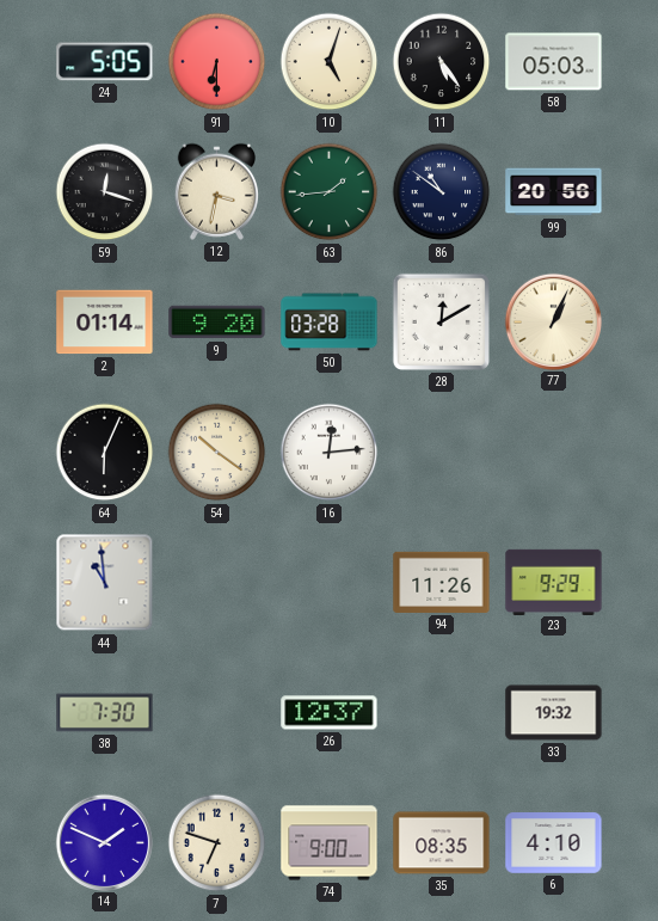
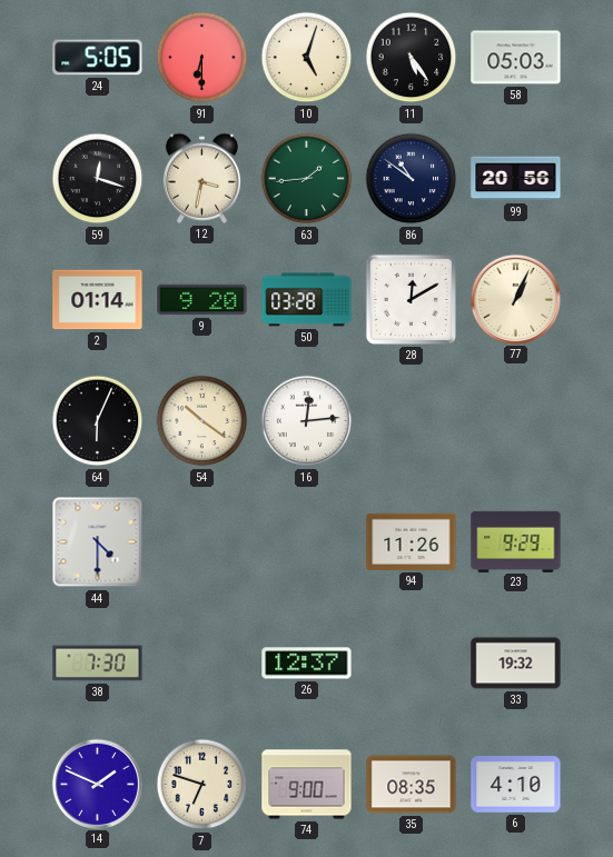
44: 10:59 -> 4:30
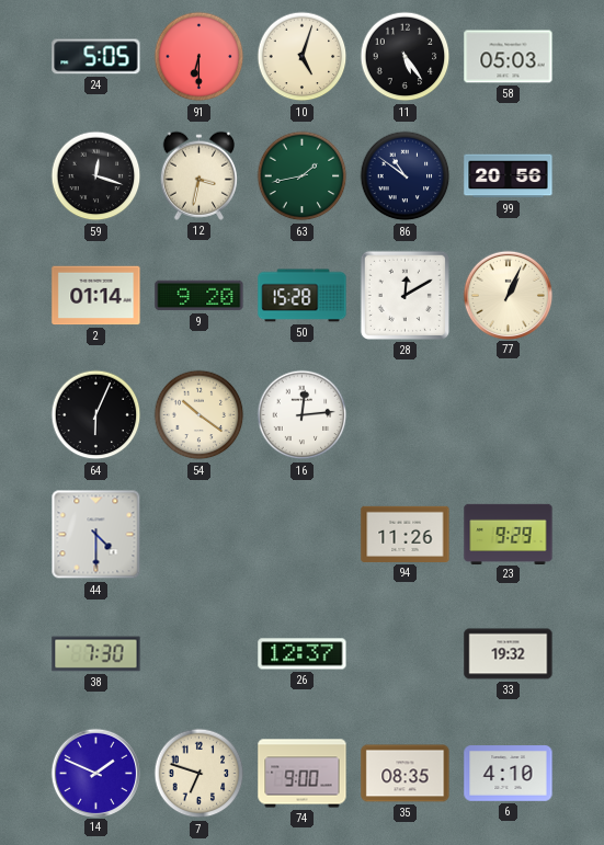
63: 1:44 -> 1:43
50: 03:28 -> 15:28
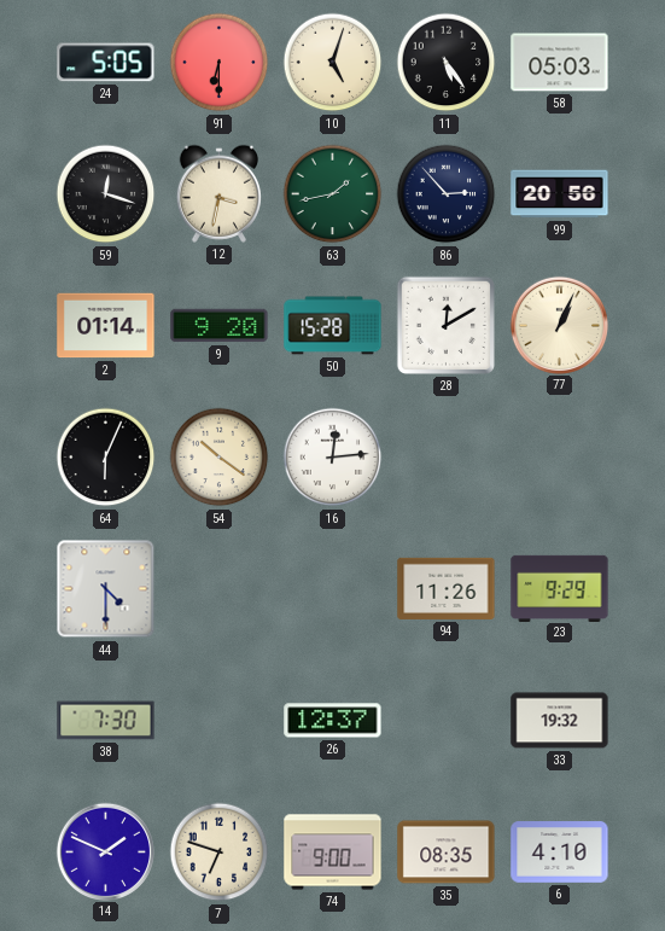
86: 10:51 -> 2:53
